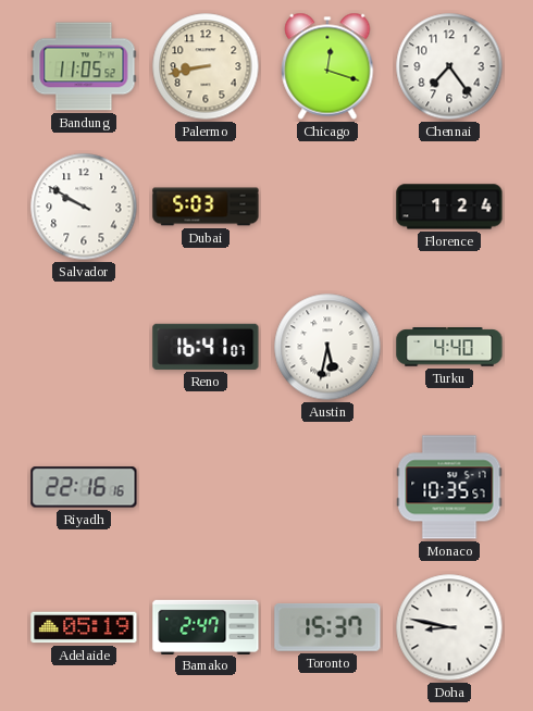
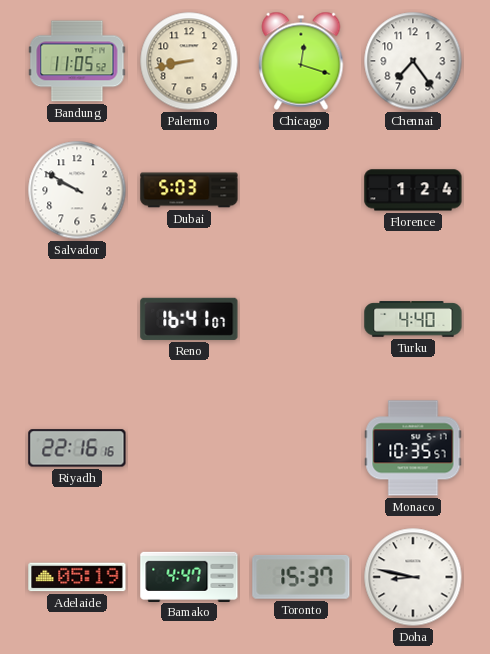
Austin: 5:32 -> none
Bamako: 2:47 -> 4:47
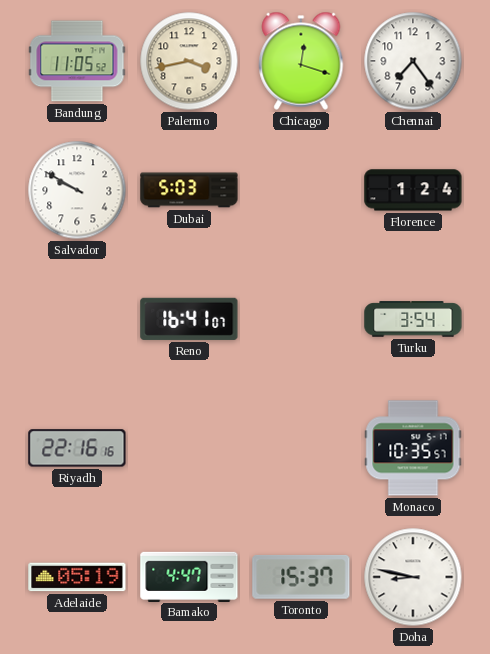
Palermo: 8:43 -> 3:43
Turku: 4:40 -> 3:54
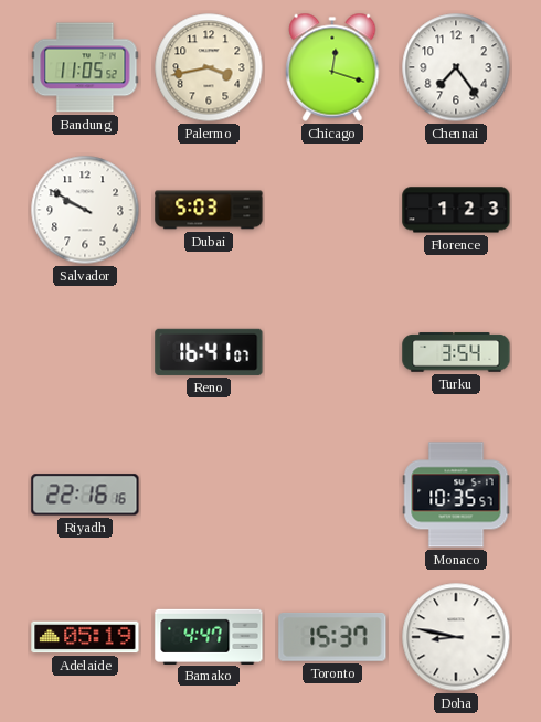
Florence: 1:24 -> 1:23
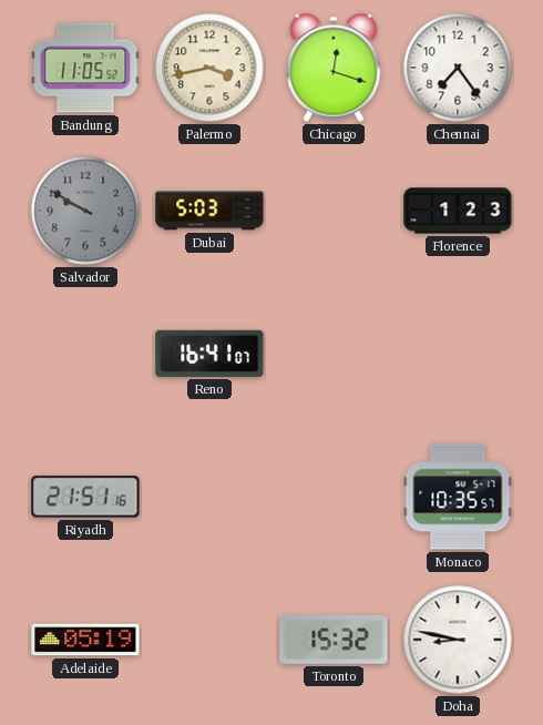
Salvador dial: white -> grey
Turku: 3:54 -> none
Riyadh: 22:16 -> 21:51
Bamako: 4:47 -> none
Toronto: 15:37 -> 15:32
